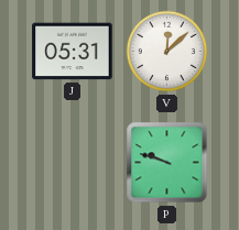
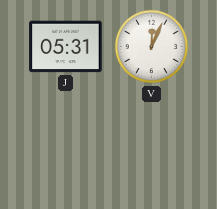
V: 12:08 -> 12:04
P: 9:48 -> none
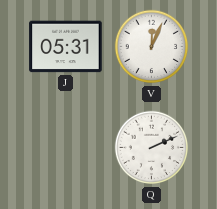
Q: none -> 2:11
